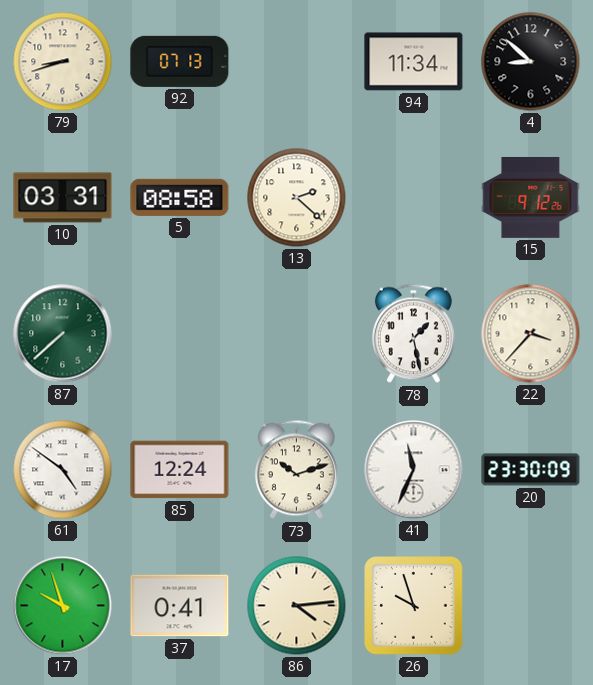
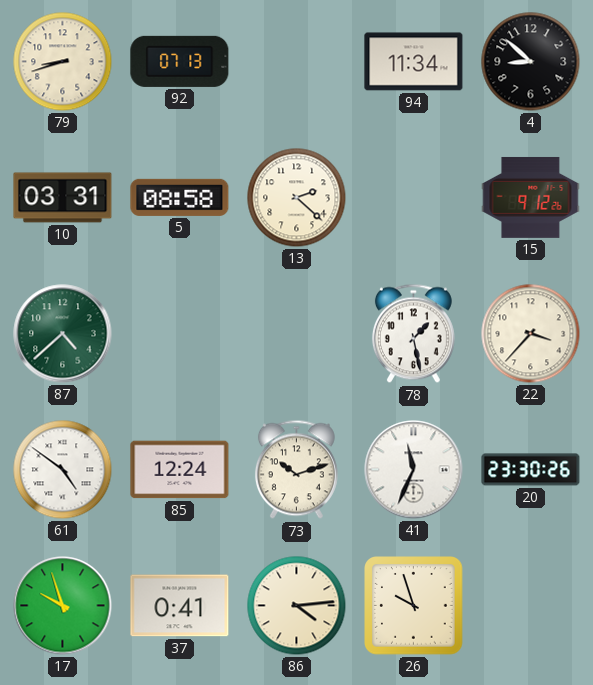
87: 7:38 -> 4:38
20: 23:30:09 -> 23:30:26
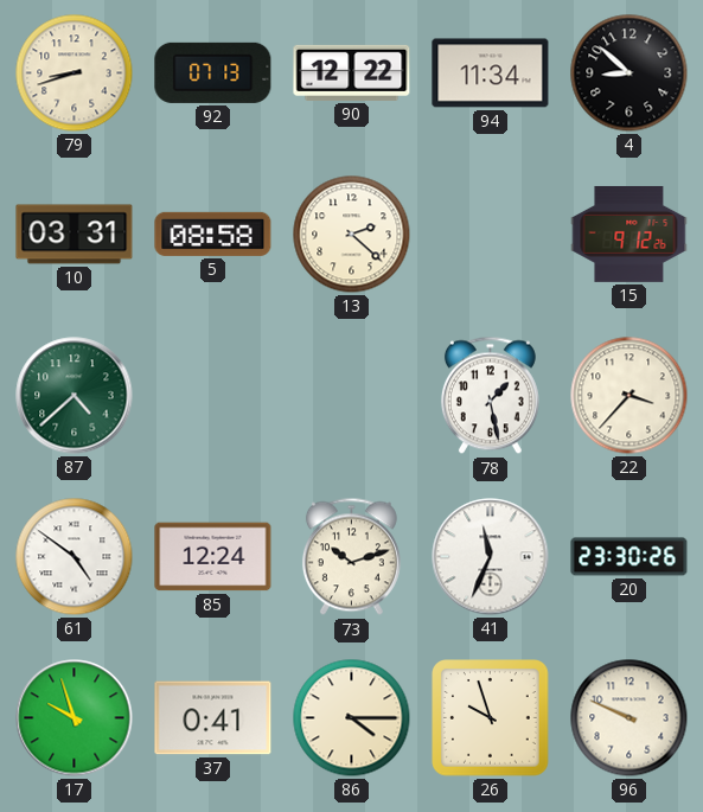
90: none -> 12:22
86: 4:14 -> 4:15
96: none -> 9:49
